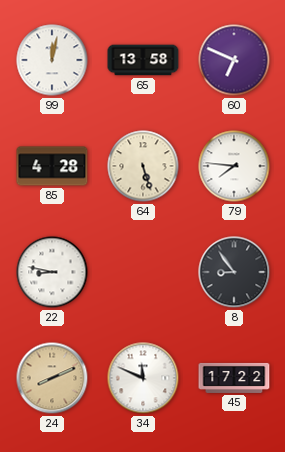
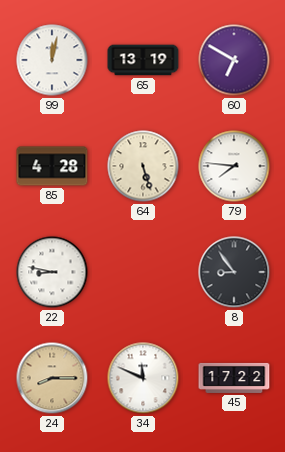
65: 13:58 -> 13:19
60: 6:49 -> 6:50
24: 8:11 -> 8:15
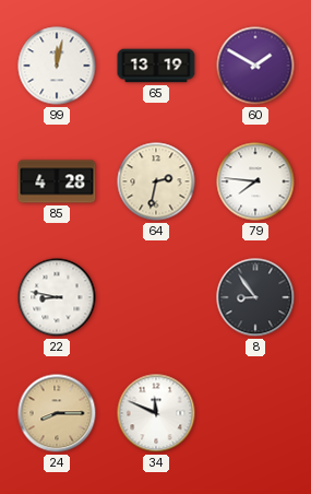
60: 6:50 -> 1:50
64: 5:27 -> 2:32
45: 17:22 -> none
